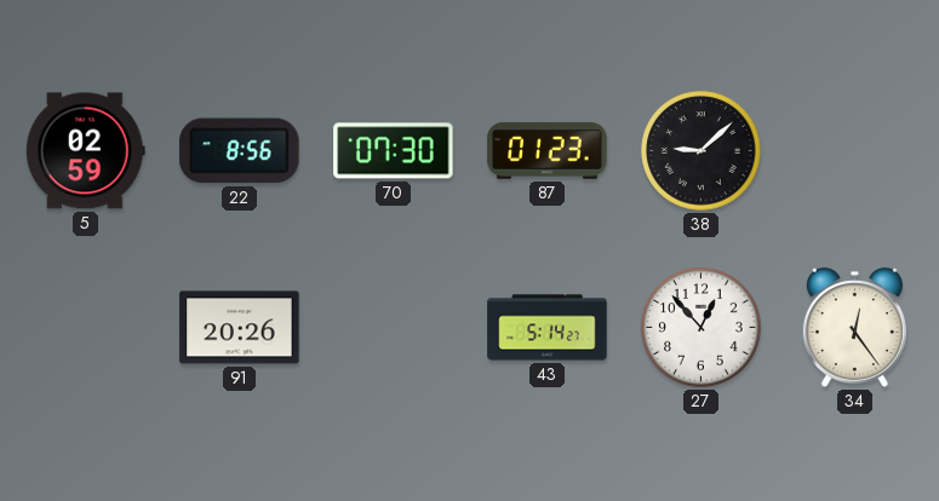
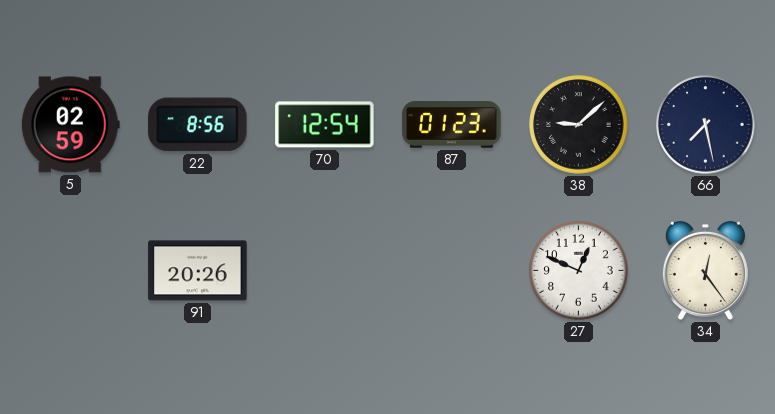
70: 07:30 -> 12:54
66: none -> 7:28
43: 5:14 -> none
27: 12:53 -> 12:49
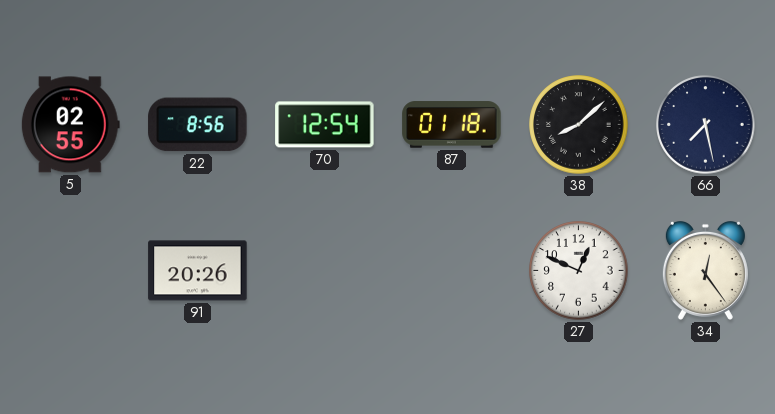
5: 02:59 -> 02:55
87: 01:23 -> 01:18
38: 9:08 -> 8:08
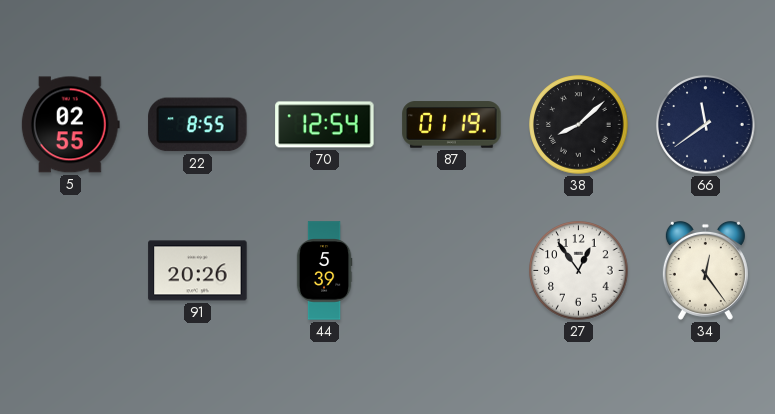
22: 8:56 -> 8:55
87: 01:18 -> 01:19
66: 7:28 -> 11:39
44: none -> 5:39
27: 12:49 -> 12:54
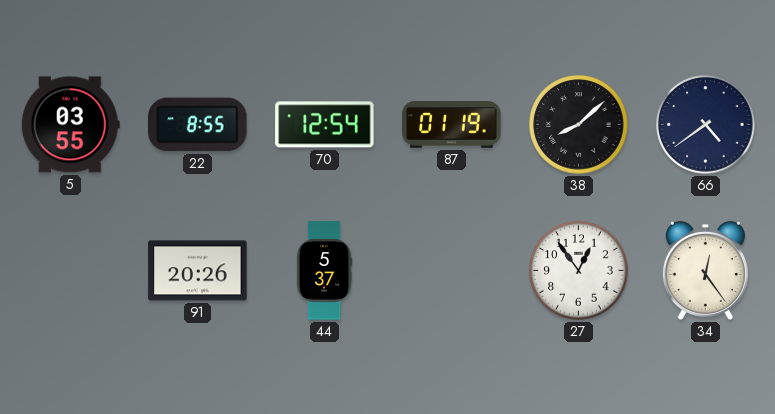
5: 02:55 -> 03:55
66: 11:39 -> 4:39
44: 5:39 -> 5:37
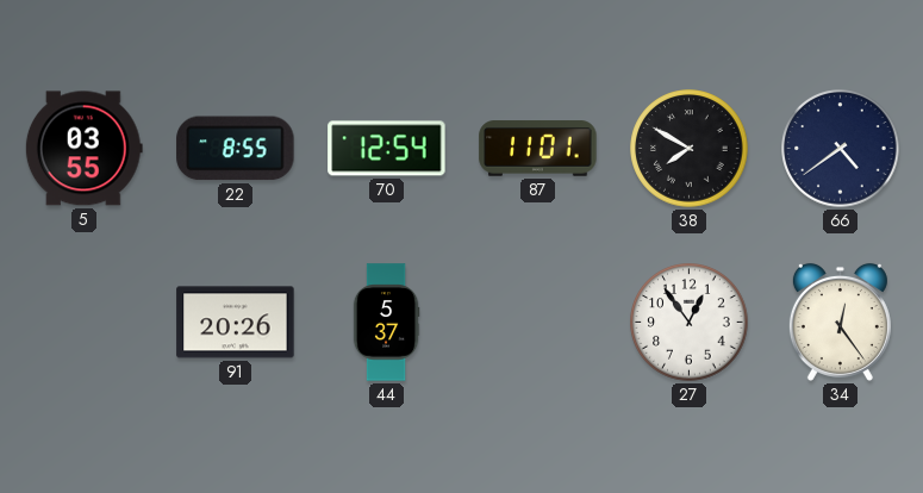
87: 01:19 -> 11:01
38: 8:08 -> 7:50
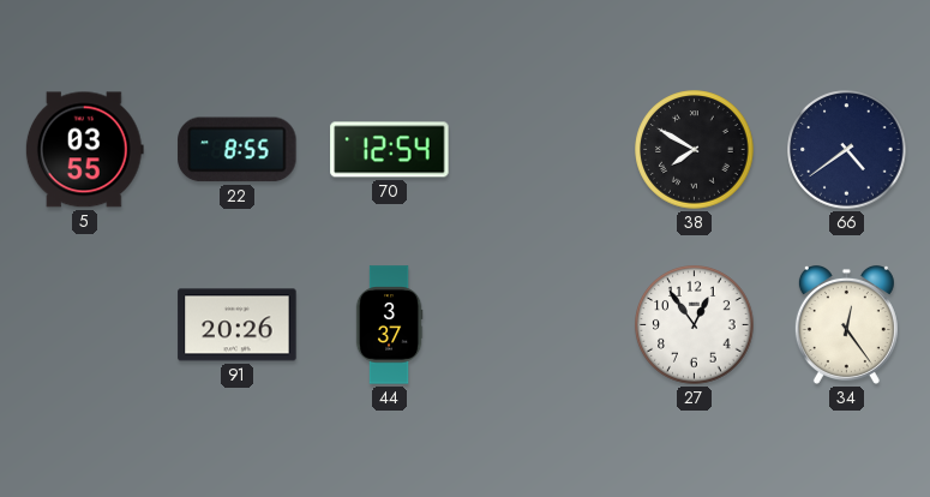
87: 11:01 -> none
44: 5:37 -> 3:37
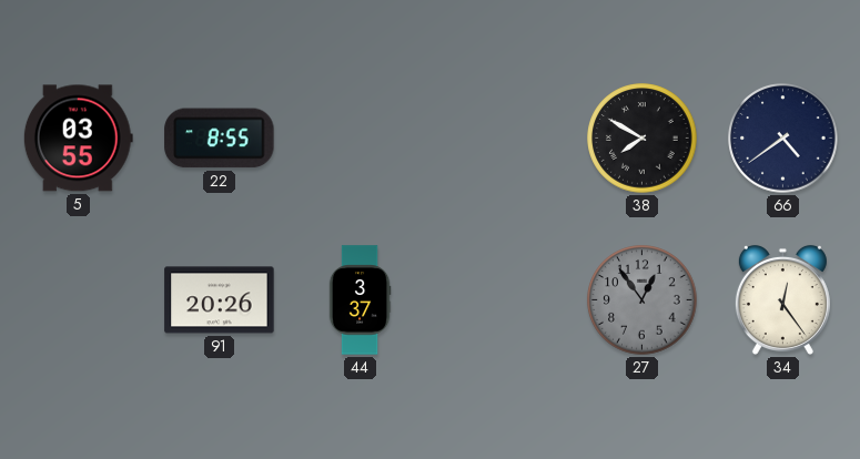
70: 12:54 -> none
27 dial: white -> grey
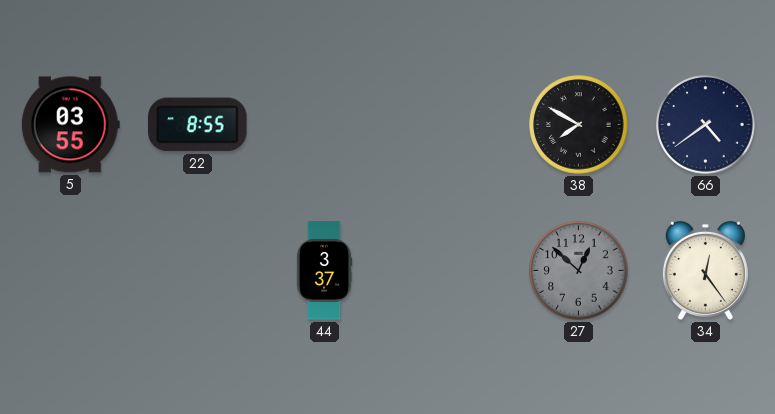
91: 20:26 -> none
27: 12:54 -> 12:52
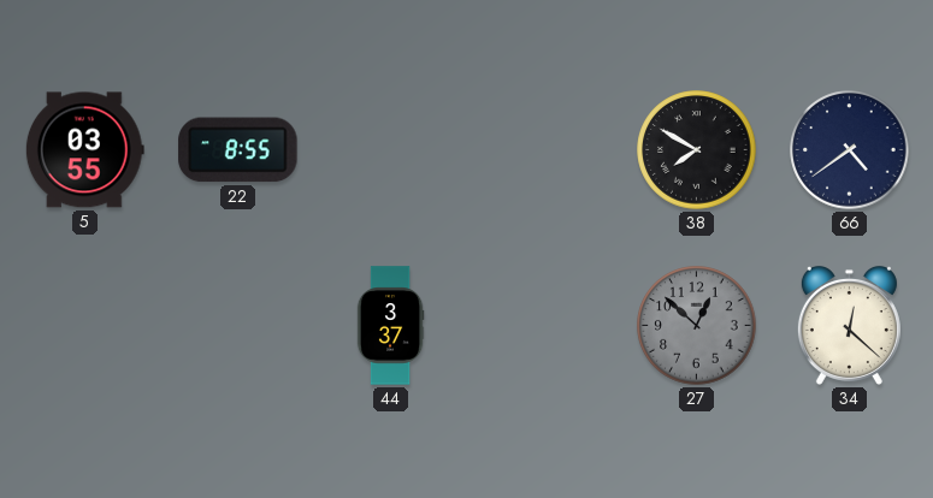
34: 12:24 -> 12:22
